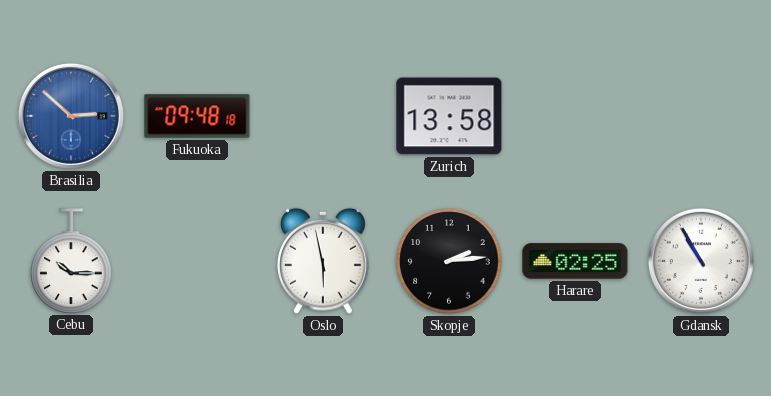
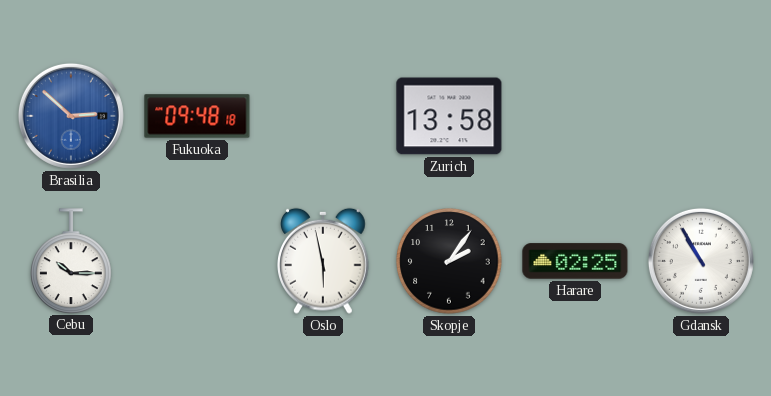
Skopje: 2:14 -> 2:06
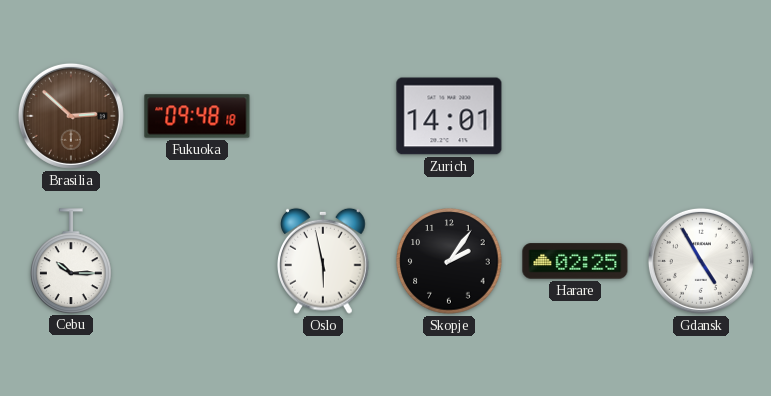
Brasilia dial: blue -> brown
Zurich: 13:58 -> 14:01
Gdansk: 10:55 -> 4:55
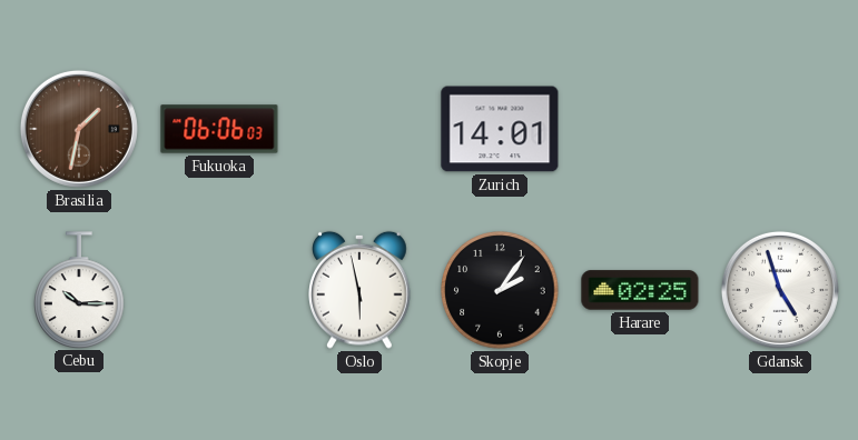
Brasilia: 2:52 -> 1:32
Fukuoka: 09:48 -> 06:06
Gdansk: 4:55 -> 4:57
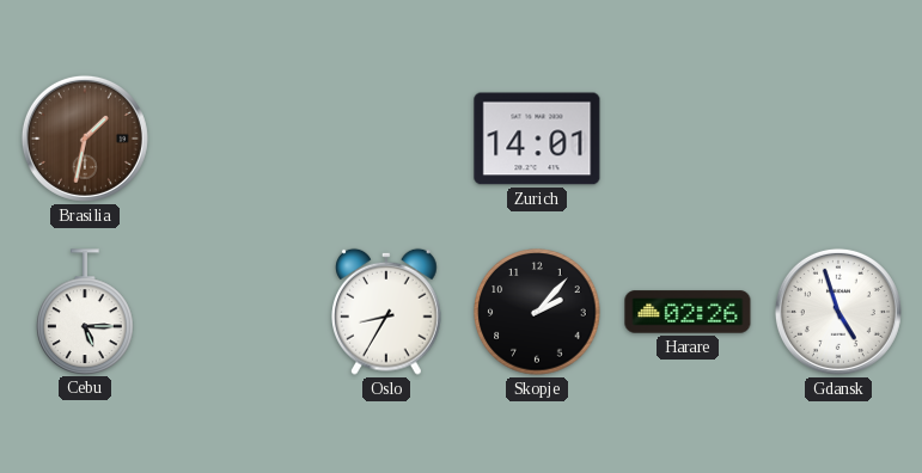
Fukuoka: 06:06 -> none
Cebu: 10:15 -> 5:15
Oslo: 5:58 -> 8:35
Skopje: 2:06 -> 2:07
Harare: 02:25 -> 02:26
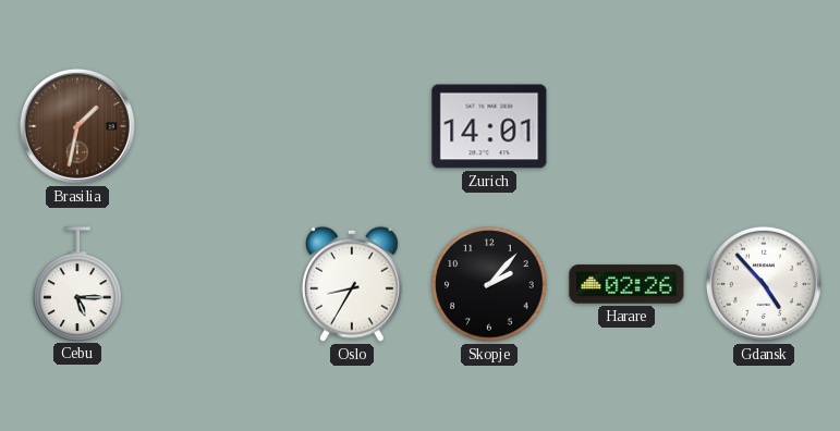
Gdansk: 4:57 -> 4:53
